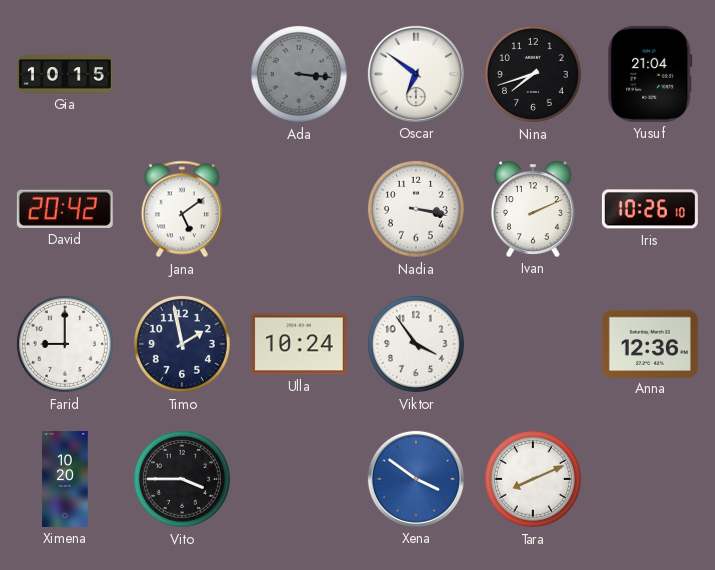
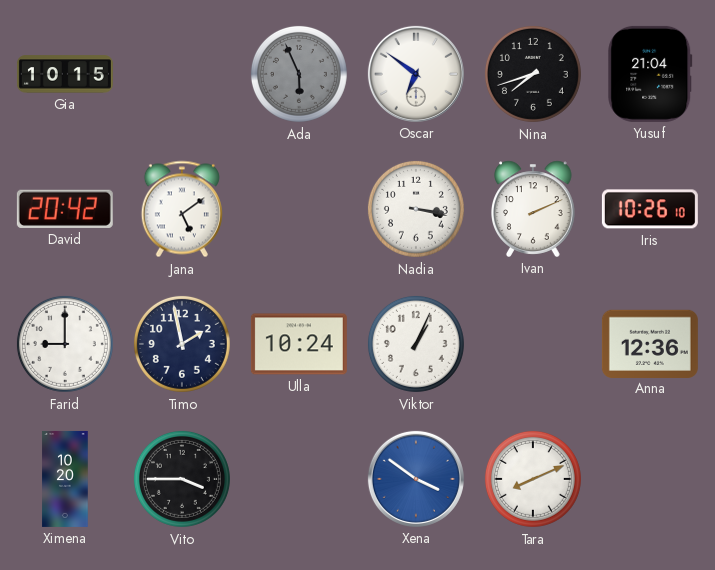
Ada: 3:16 -> 5:56
Viktor: 3:54 -> 1:04
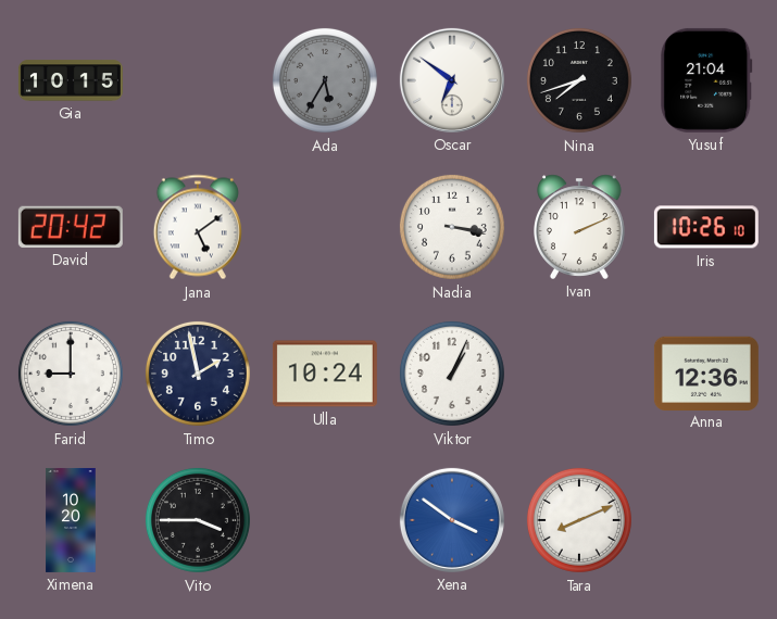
Ada: 5:56 -> 5:35
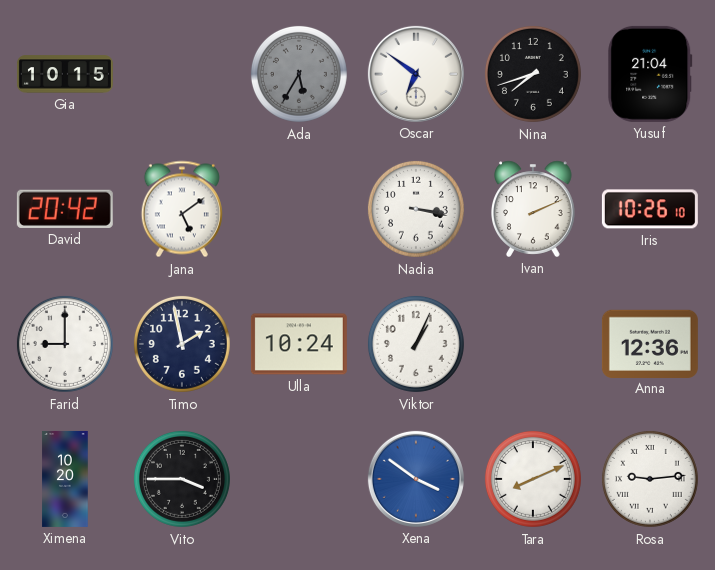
Rosa: none -> 9:14
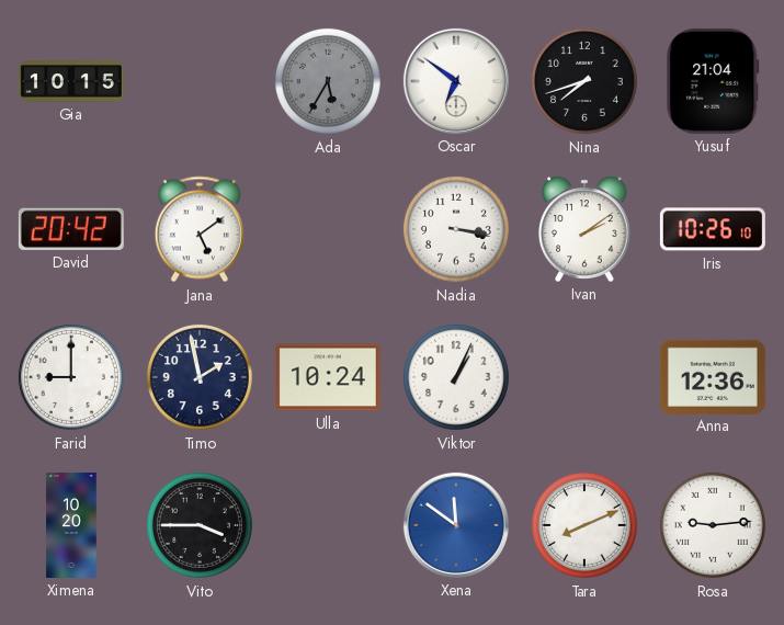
Ivan: 2:11 -> 2:09
Xena: 3:51 -> 11:51
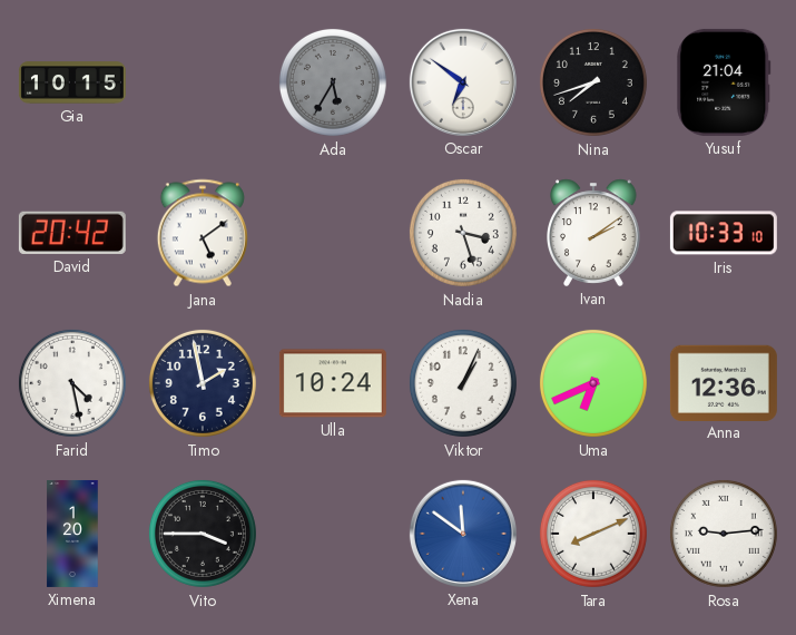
Nadia: 3:17 -> 3:27
Iris: 10:26 -> 10:33
Farid: 9:00 -> 4:28
Uma: none -> 6:41
Ximena: 10:20 -> 1:20
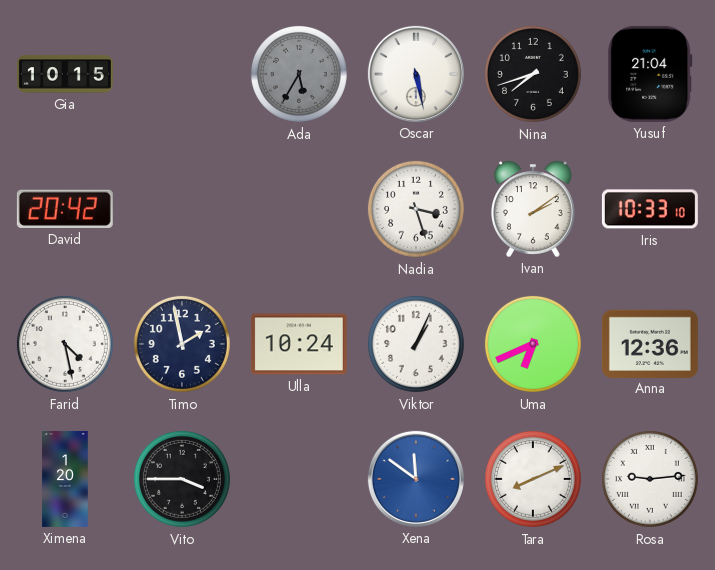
Oscar: 6:51 -> 5:28
Jana: 5:09 -> none
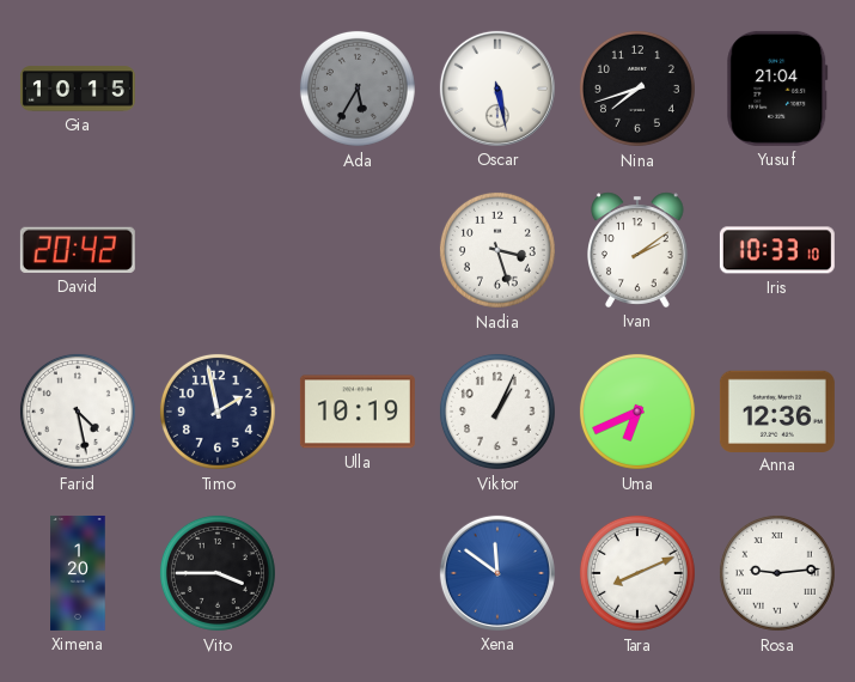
Ulla: 10:24 -> 10:19
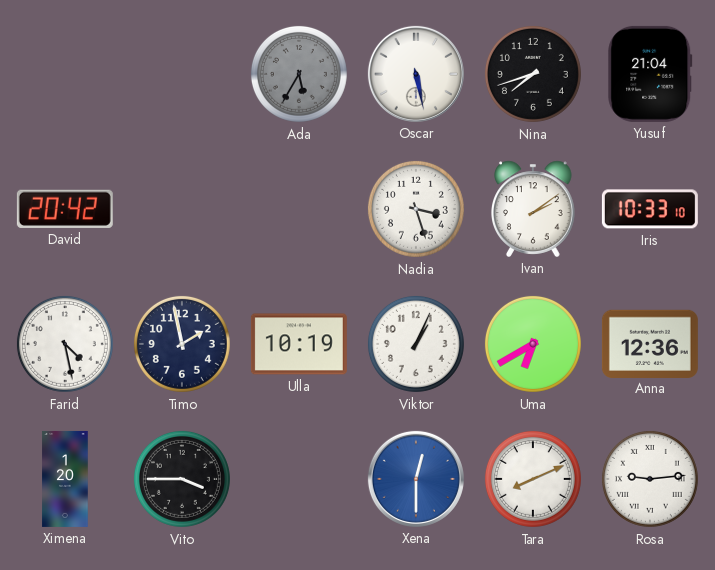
Gia: 10:15 -> none
Uma: 6:41 -> 6:40
Xena: 11:51 -> 12:30
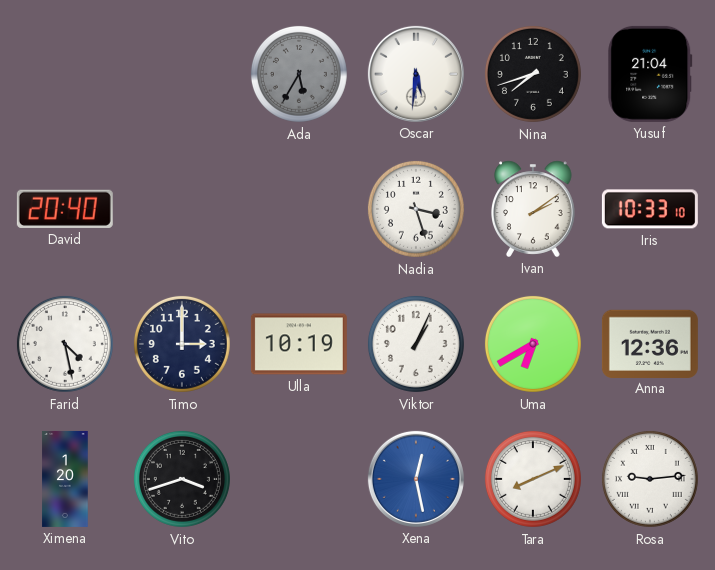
Oscar: 5:28 -> 5:31
David: 20:42 -> 20:40
Timo: 1:58 -> 3:00
Vito: 3:45 -> 3:42
Xena: 12:30 -> 12:28
